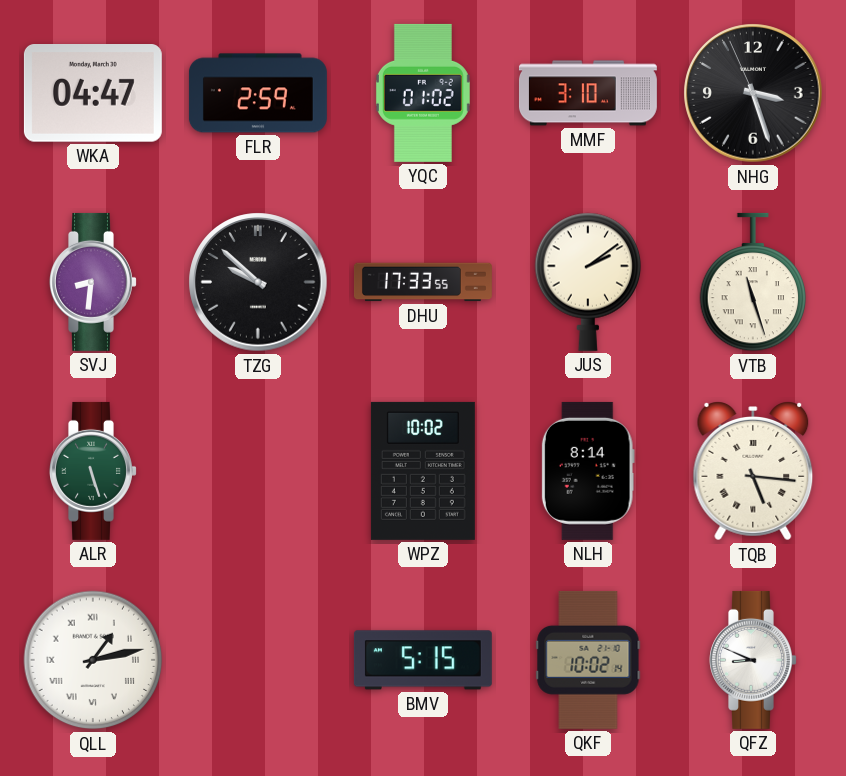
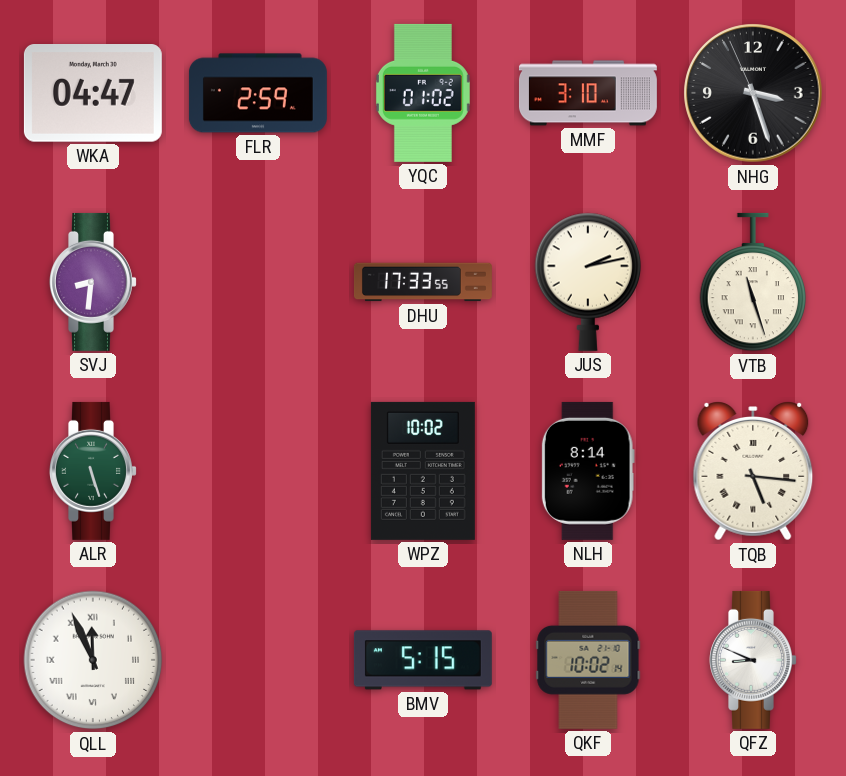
TZG: 9:52 -> none
JUS: 2:09 -> 2:13
QLL: 1:13 -> 11:56
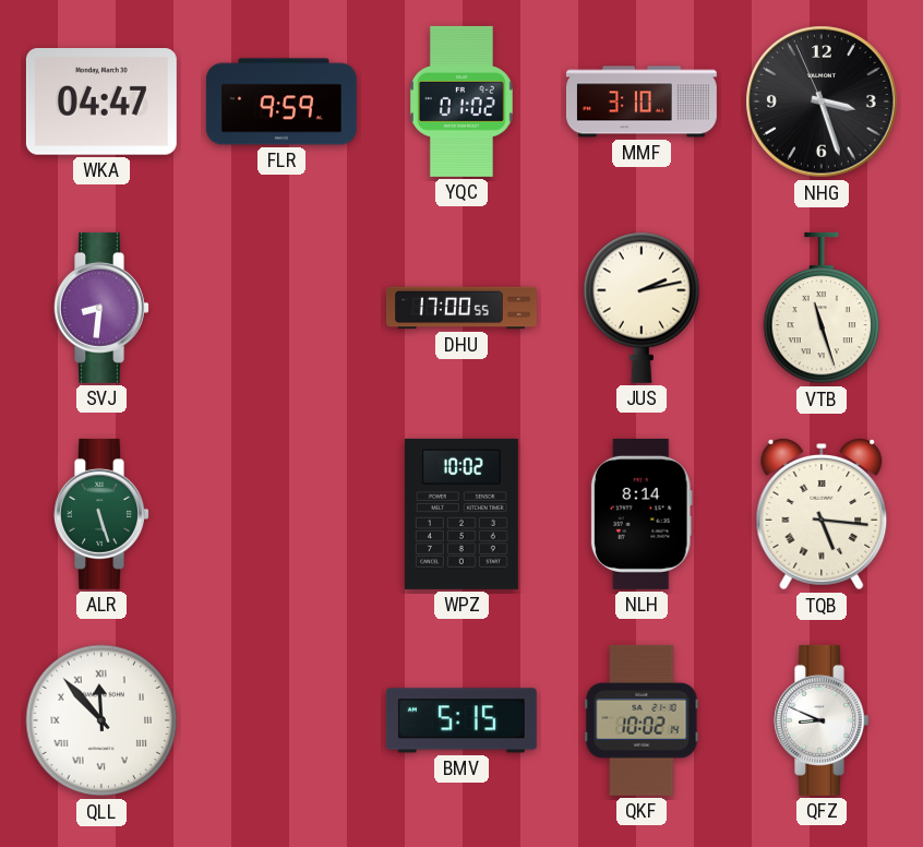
FLR: 2:59 -> 9:59
DHU: 17:33 -> 17:00
QLL: 11:56 -> 11:53
